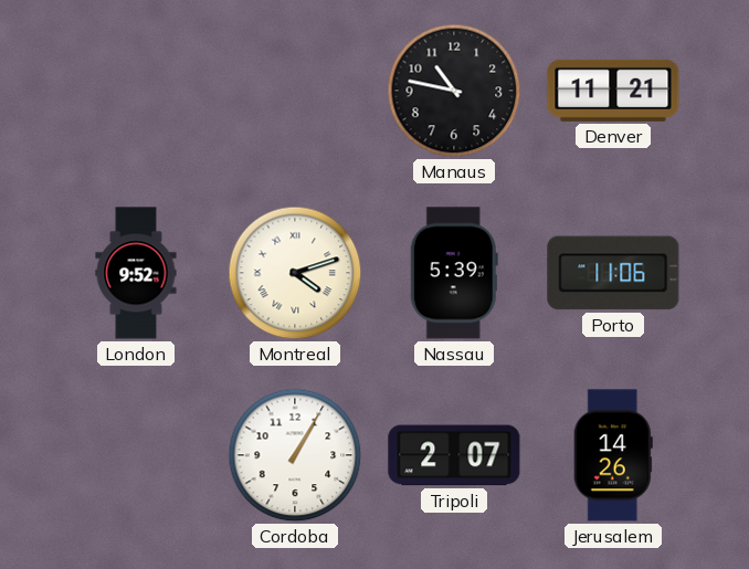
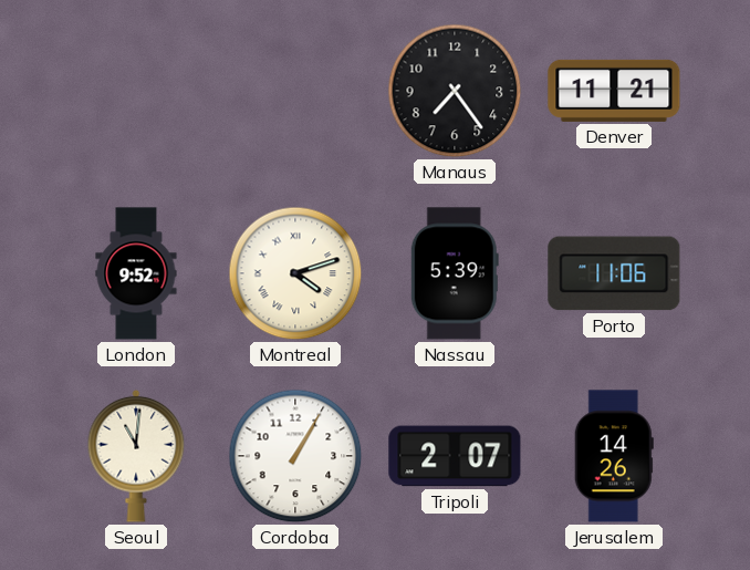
Manaus: 10:47 -> 7:24
Seoul: none -> 11:01
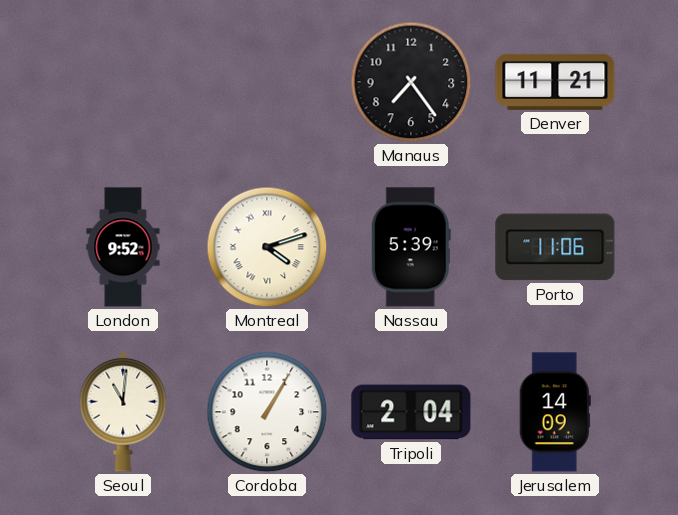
Tripoli: 2:07 -> 2:04
Jerusalem: 14:26 -> 14:09
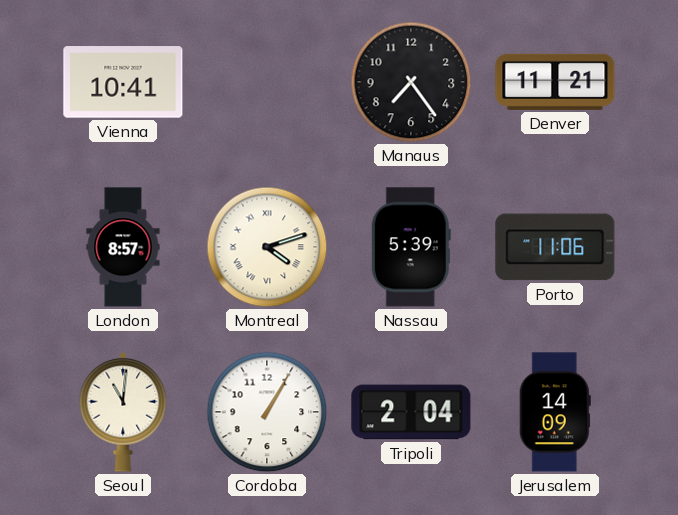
Vienna: none -> 10:41
London: 9:52 -> 8:57
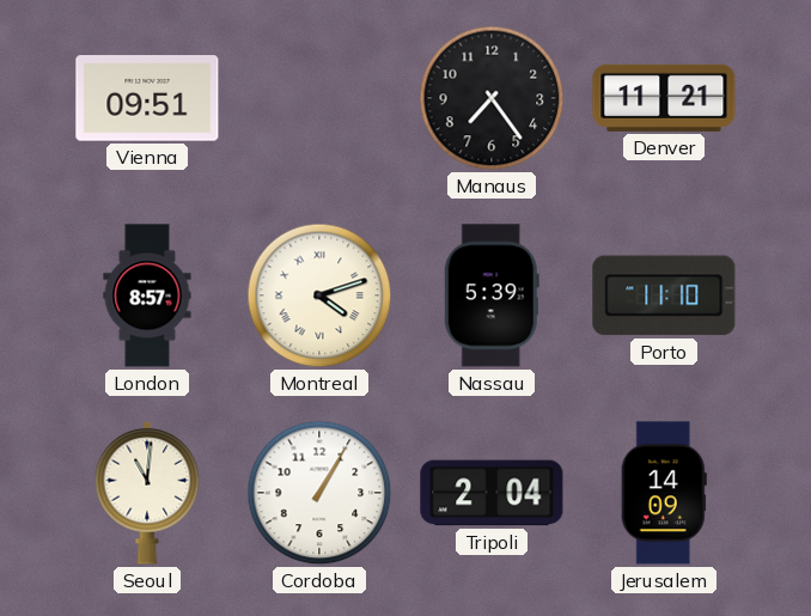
Vienna: 10:41 -> 09:51
Porto: 11:06 -> 11:10
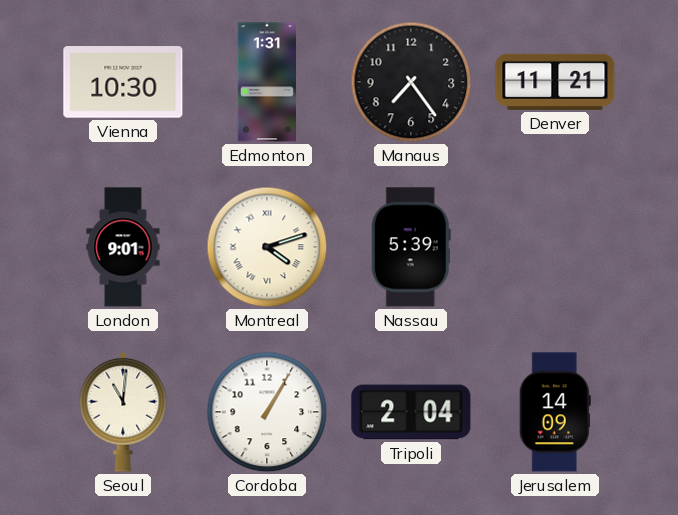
Vienna: 09:51 -> 10:30
Edmonton: none -> 1:31
London: 8:57 -> 9:01
Porto: 11:10 -> none
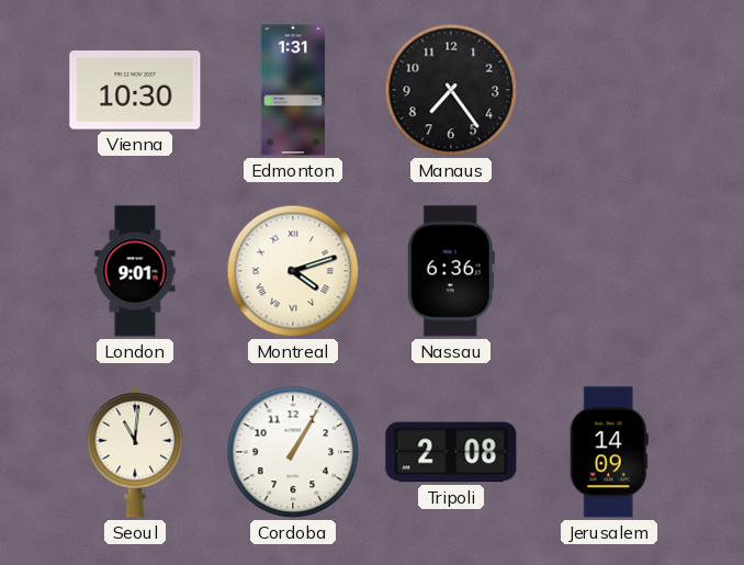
Denver: 11:21 -> none
Nassau: 5:39 -> 6:36
Tripoli: 2:04 -> 2:08
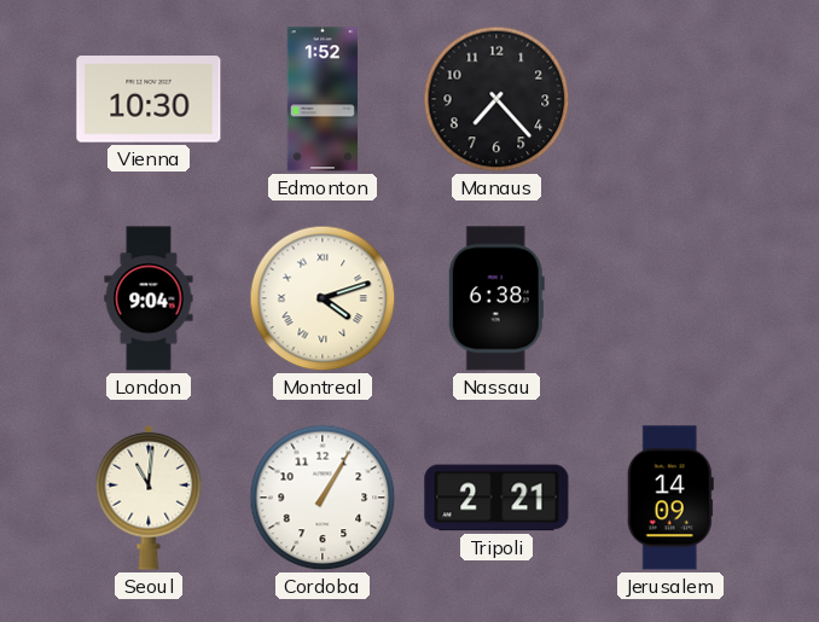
Edmonton: 1:31 -> 1:52
Manaus: 7:24 -> 7:23
London: 9:01 -> 9:04
Nassau: 6:36 -> 6:38
Tripoli: 2:08 -> 2:21
